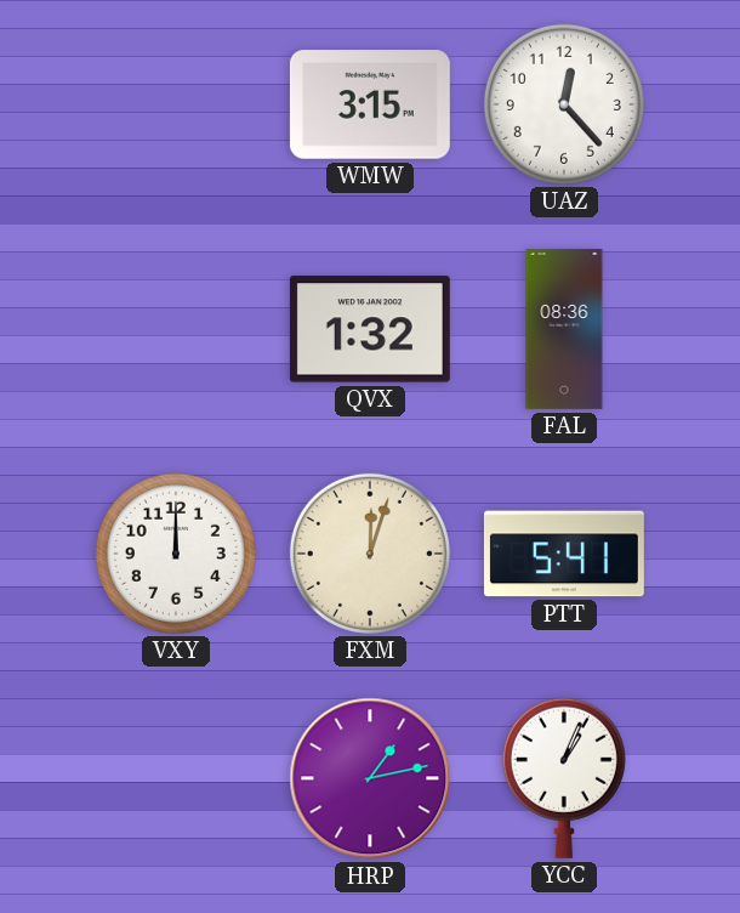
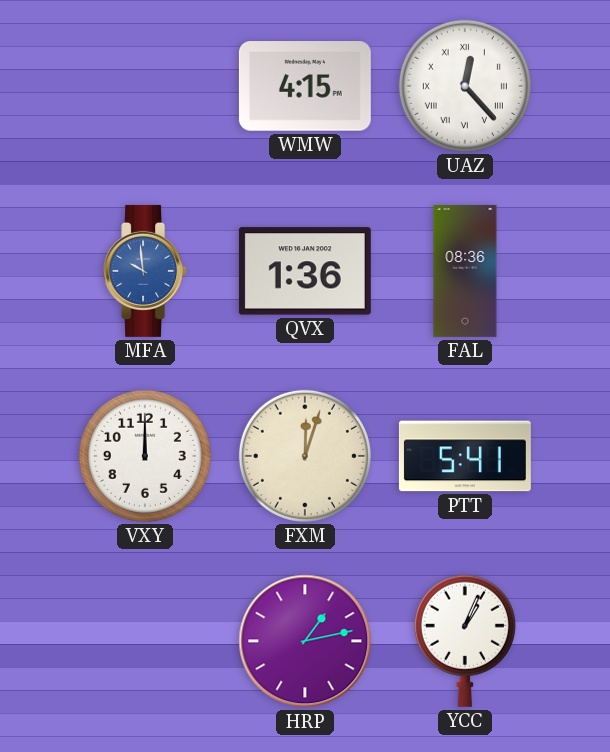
WMW: 3:15 -> 4:15
UAZ numerals: Arabic -> Roman
MFA: none -> 9:59
QVX: 1:32 -> 1:36
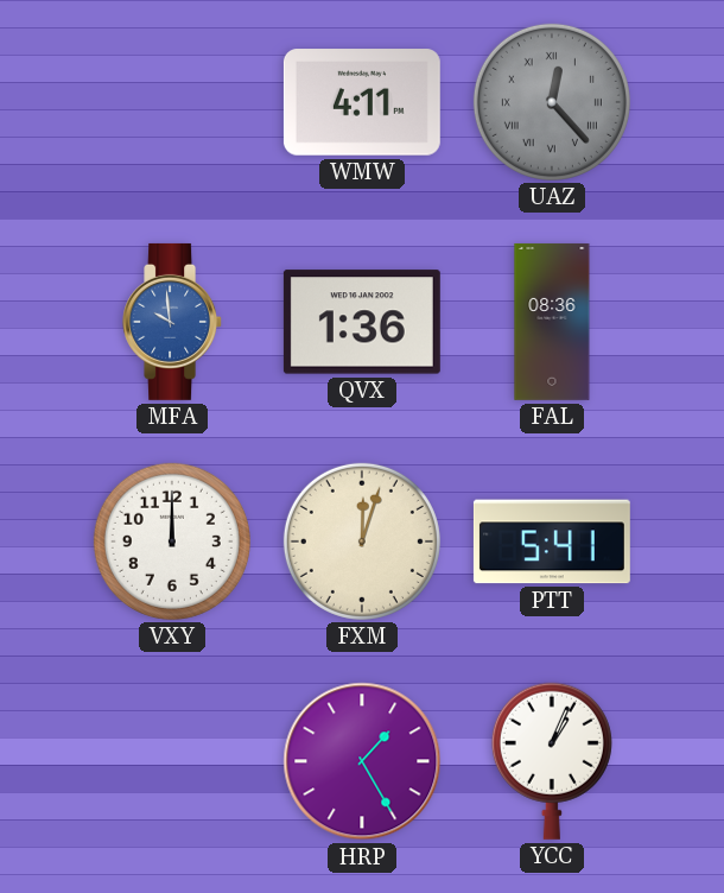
WMW: 4:15 -> 4:11
UAZ dial: white -> grey
HRP: 1:13 -> 1:25
